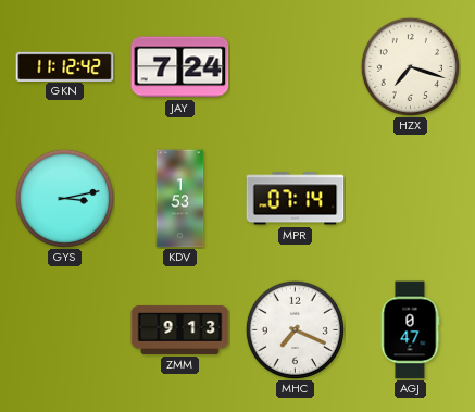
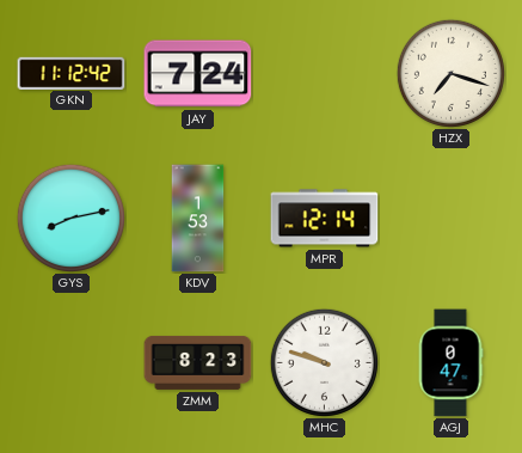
GYS: 3:13 -> 8:13
MPR: 07:14 -> 12:14
ZMM: 9:13 -> 8:23
MHC: 7:19 -> 9:48
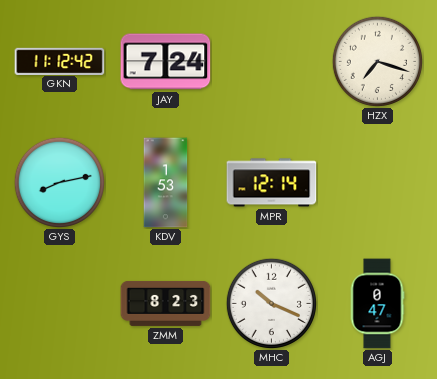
MHC: 9:48 -> 10:19
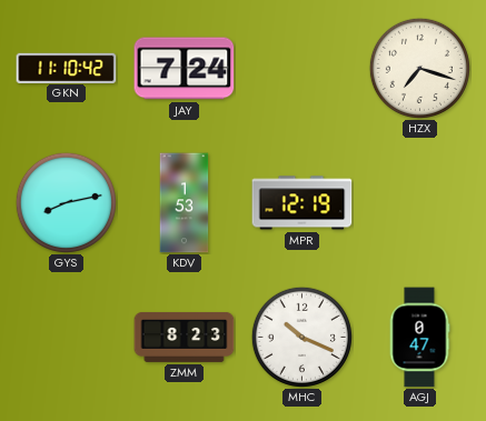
GKN: 11:12 -> 11:10
MPR: 12:14 -> 12:19
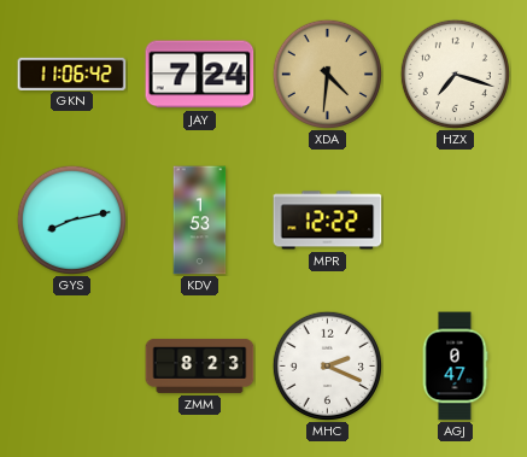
GKN: 11:10 -> 11:06
XDA: none -> 4:31
MPR: 12:19 -> 12:22
MHC: 10:19 -> 2:19
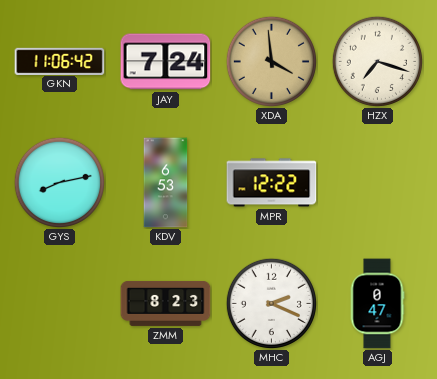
XDA: 4:31 -> 3:59
KDV: 1:53 -> 6:53
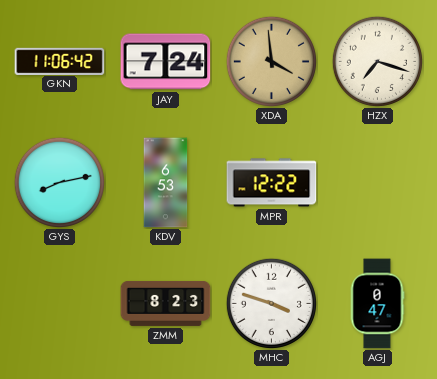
MHC: 2:19 -> 3:48
